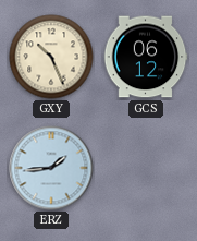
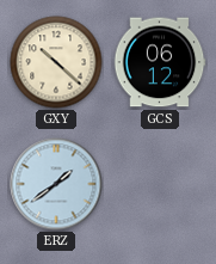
GXY: 10:26 -> 10:22
ERZ: 1:44 -> 1:39
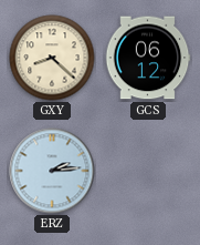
GXY: 10:22 -> 8:22
ERZ: 1:39 -> 2:14
